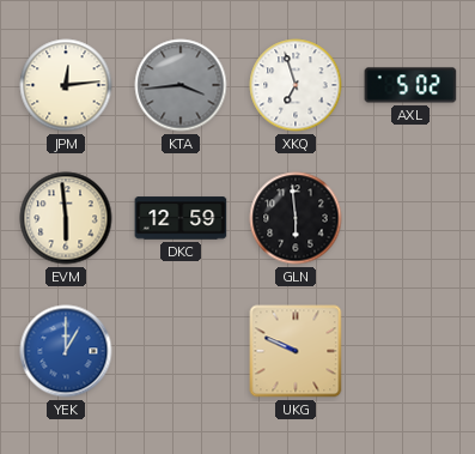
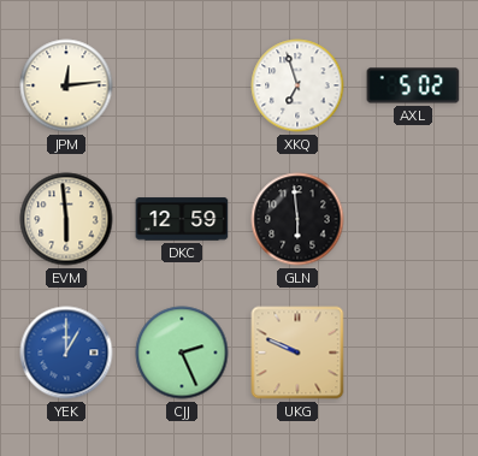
KTA: 3:44 -> none
CJJ: none -> 2:26
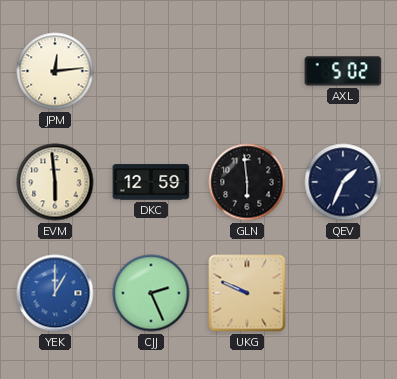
XKQ: 6:57 -> none
QEV: none -> 1:34
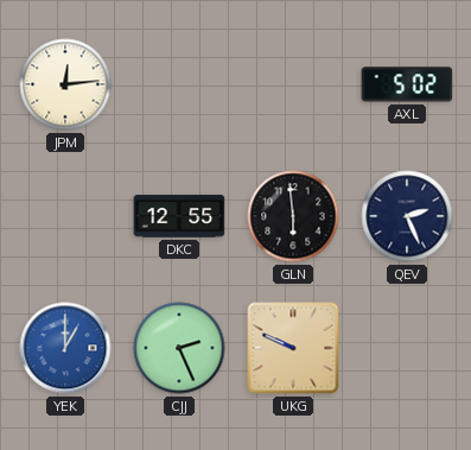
EVM: 5:59 -> none
DKC: 12:59 -> 12:55
QEV: 1:34 -> 2:26
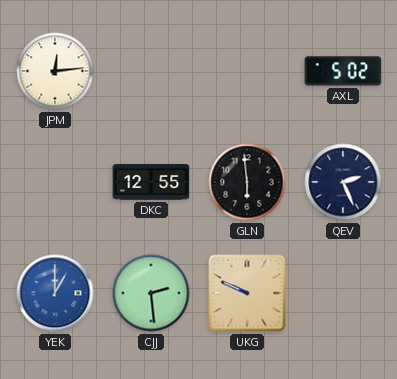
CJJ: 2:26 -> 2:29
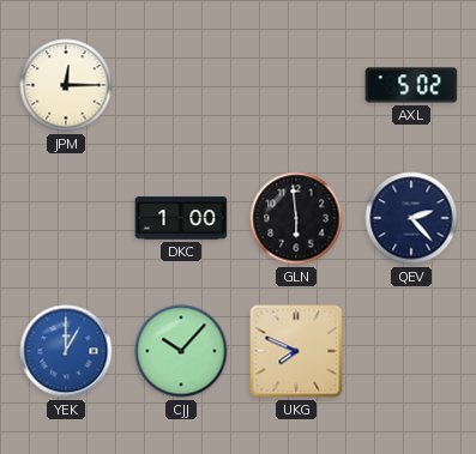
JPM: 12:14 -> 12:15
DKC: 12:55 -> 1:00
QEV: 2:26 -> 2:23
CJJ: 2:29 -> 10:07
UKG: 9:49 -> 7:49
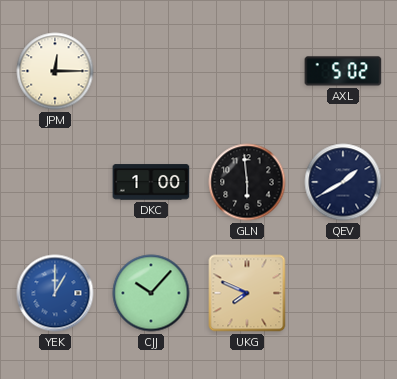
QEV: 2:23 -> 1:40
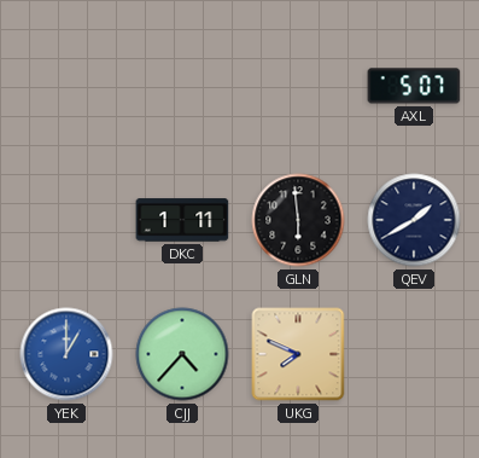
JPM: 12:15 -> none
AXL: 5:02 -> 5:07
DKC: 1:00 -> 1:11
CJJ: 10:07 -> 4:37
